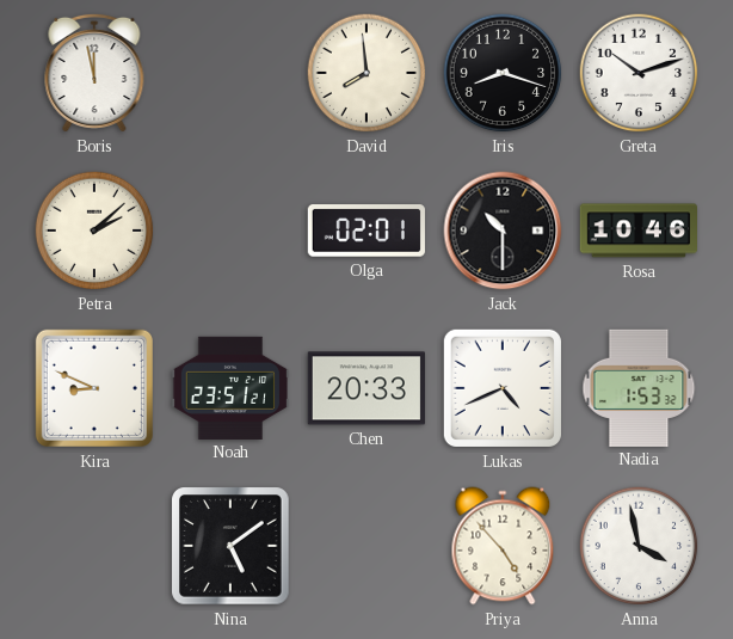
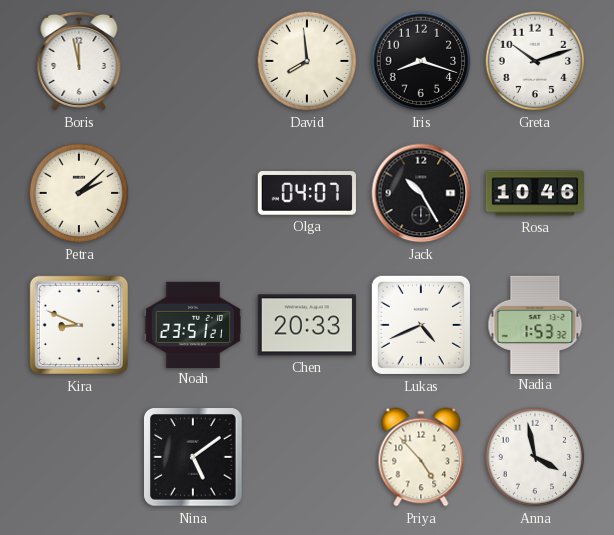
Olga: 02:01 -> 04:07
Jack: 10:30 -> 10:25
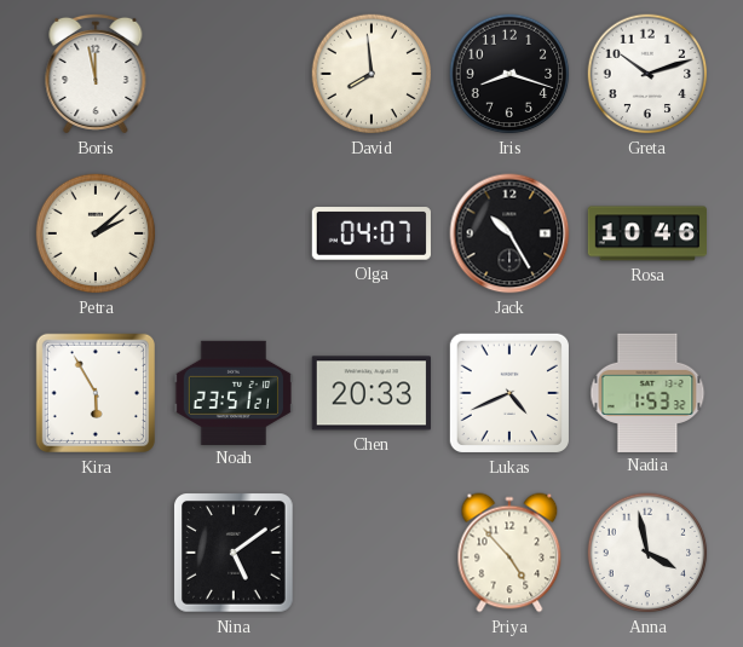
Kira: 8:49 -> 5:55
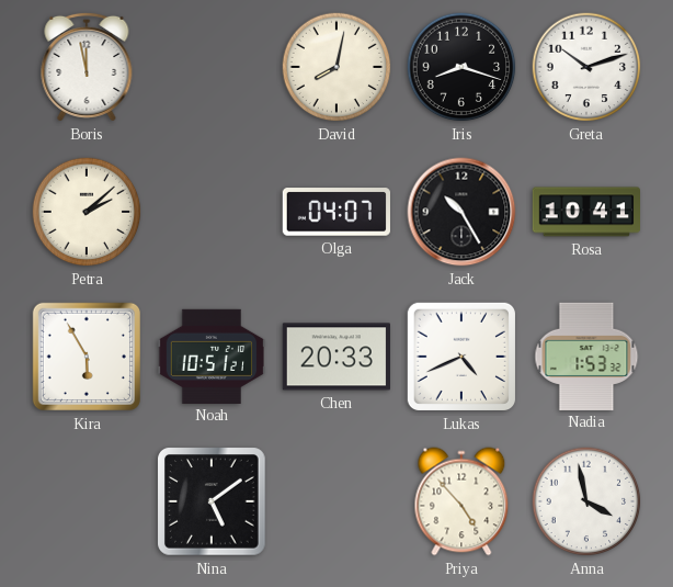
David: 7:59 -> 8:02
Rosa: 10:46 -> 10:41
Noah: 23:51 -> 10:51
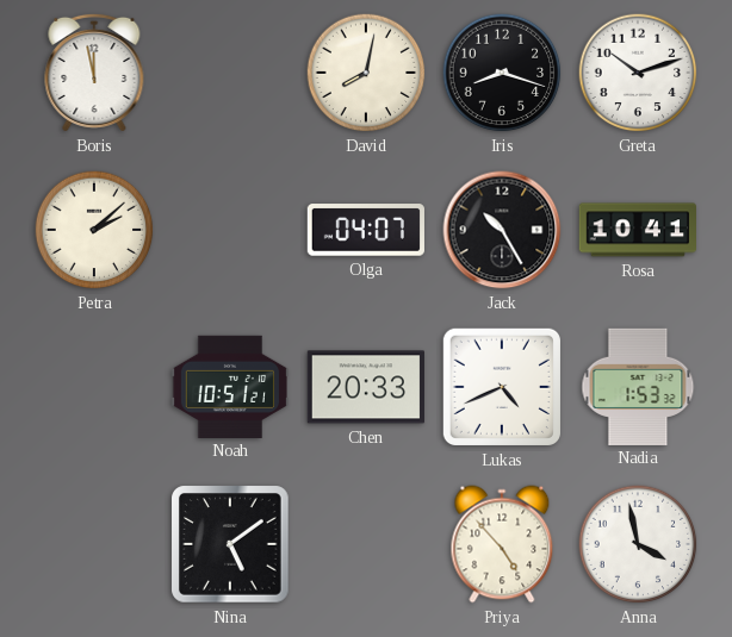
Kira: 5:55 -> none
